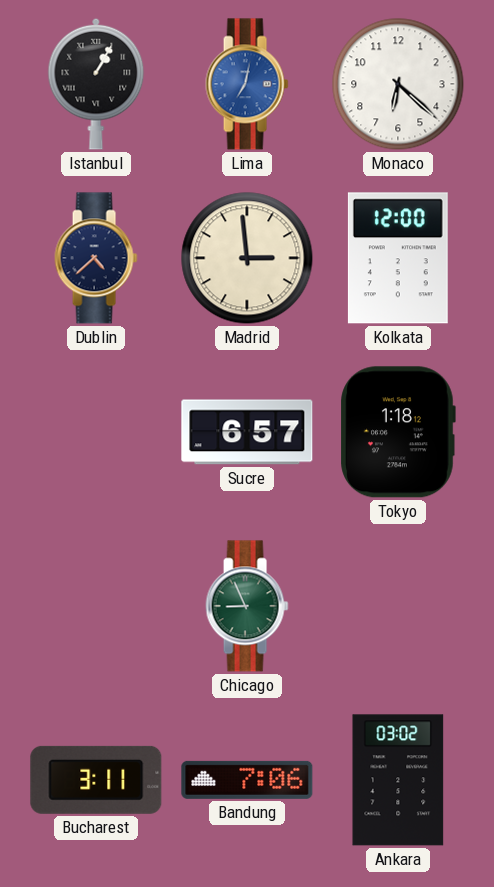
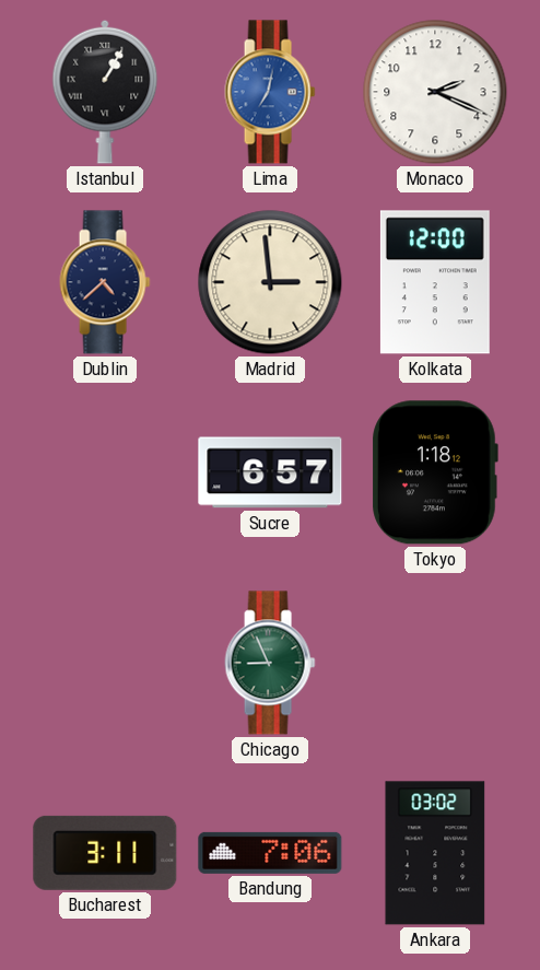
Monaco: 6:22 -> 2:19
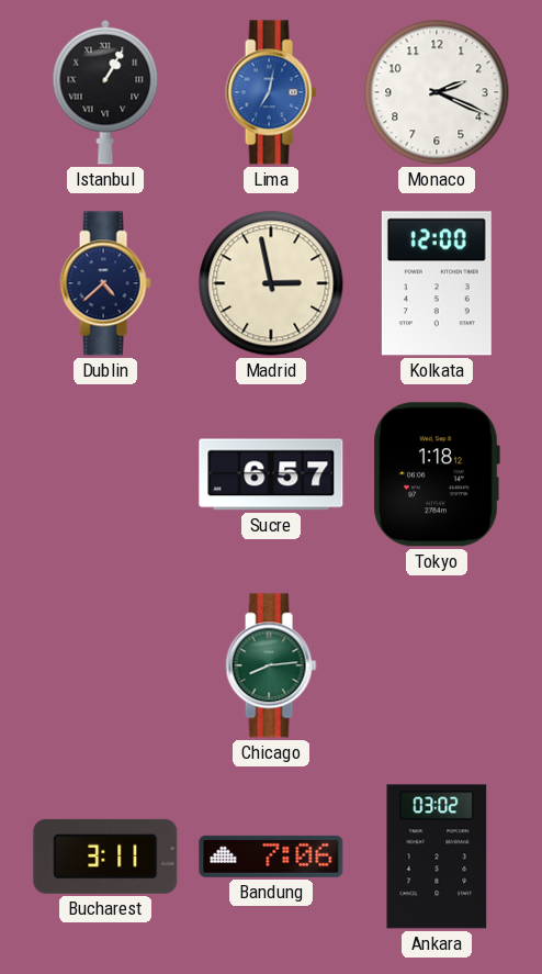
Madrid: 2:59 -> 2:58
Chicago: 8:56 -> 8:14
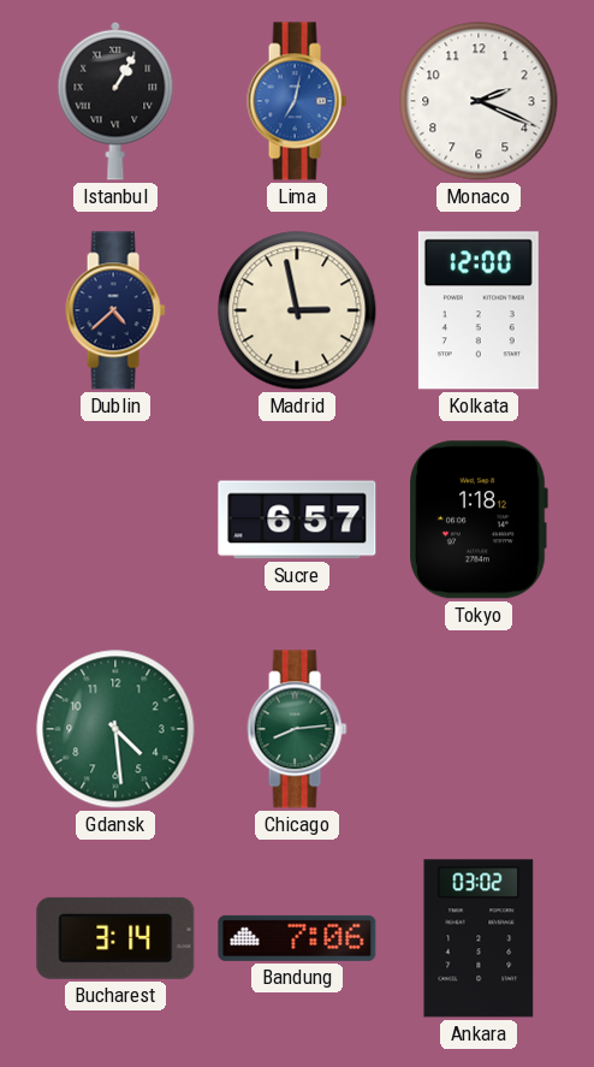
Gdansk: none -> 4:29
Bucharest: 3:11 -> 3:14
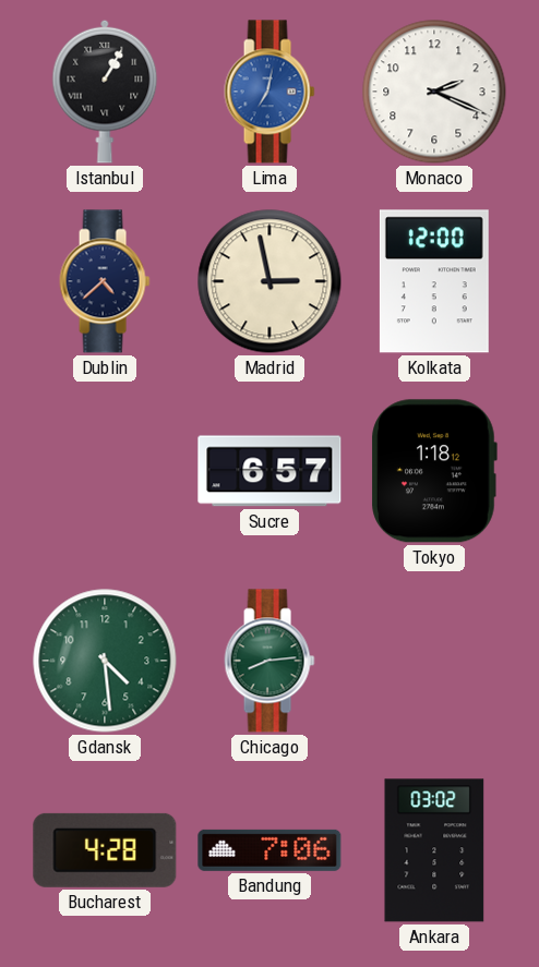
Bucharest: 3:14 -> 4:28
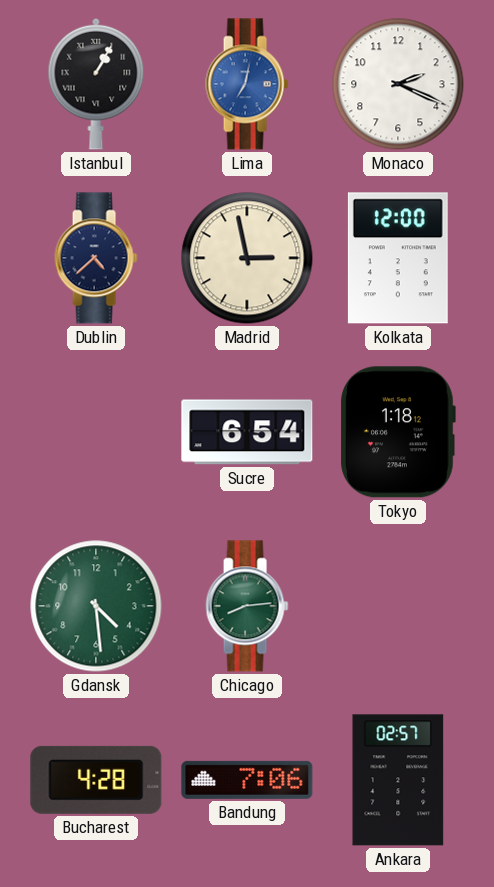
Sucre: 6:57 -> 6:54
Ankara: 03:02 -> 02:57
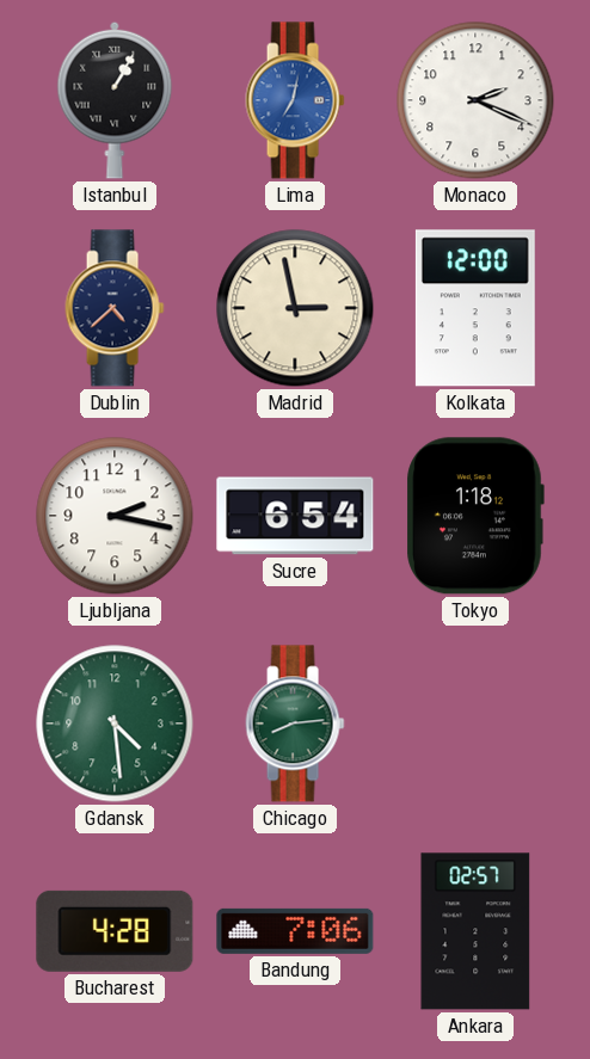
Ljubljana: none -> 2:17
